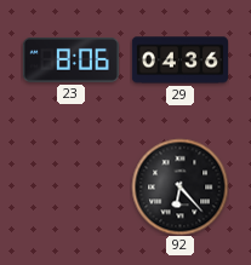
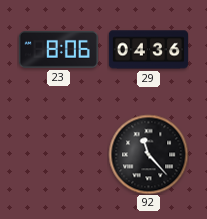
92: 6:23 -> 11:23
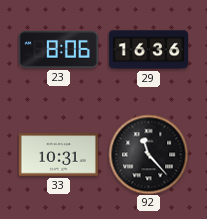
29: 04:36 -> 16:36
33: none -> 10:31
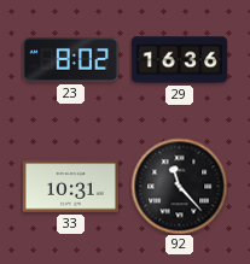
23: 8:06 -> 8:02
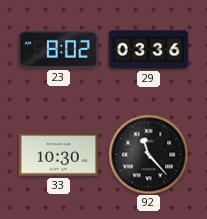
29: 16:36 -> 03:36
33: 10:31 -> 10:30
